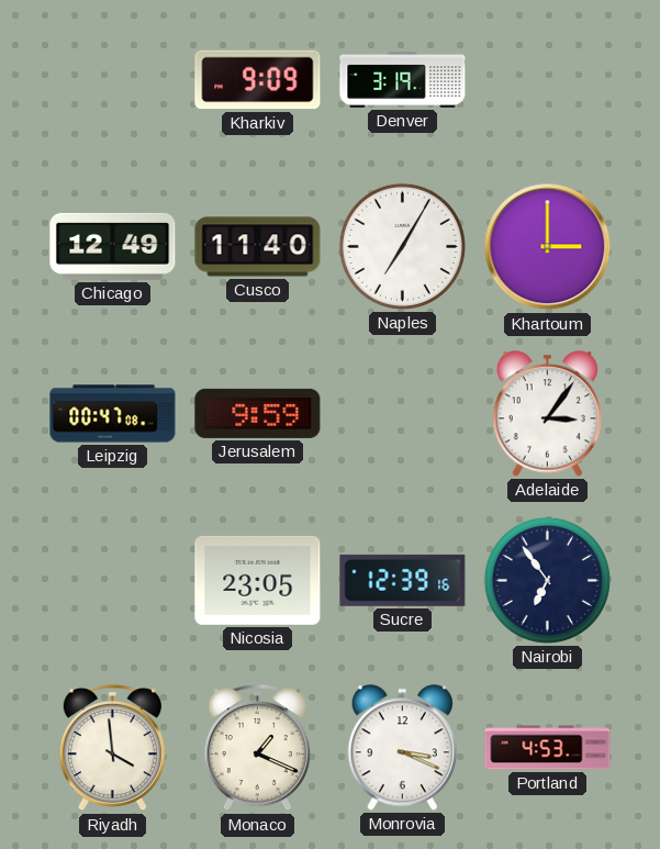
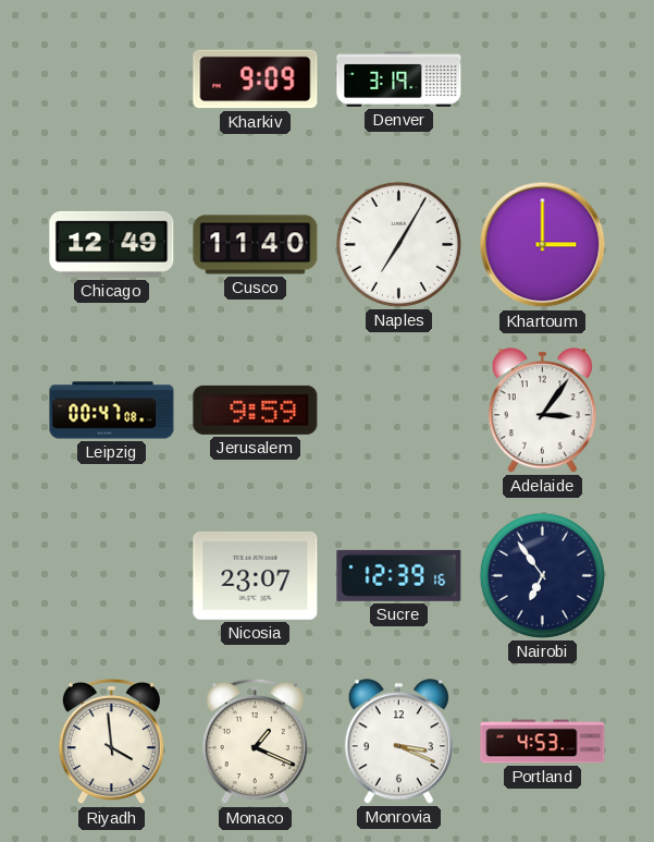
Nicosia: 23:05 -> 23:07
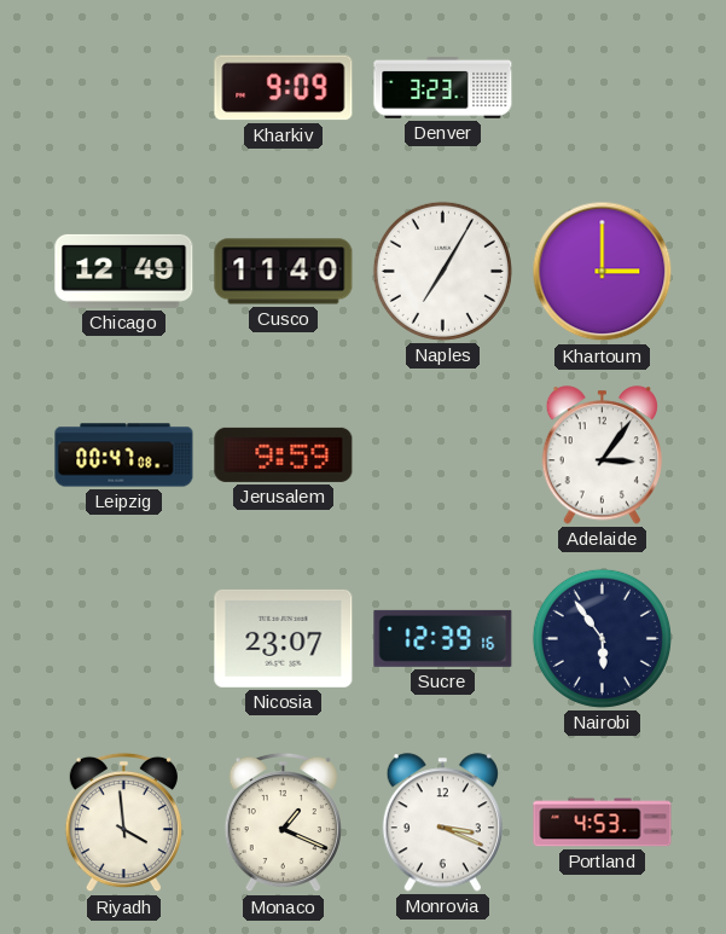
Denver: 3:19 -> 3:23
Nairobi: 6:54 -> 5:54
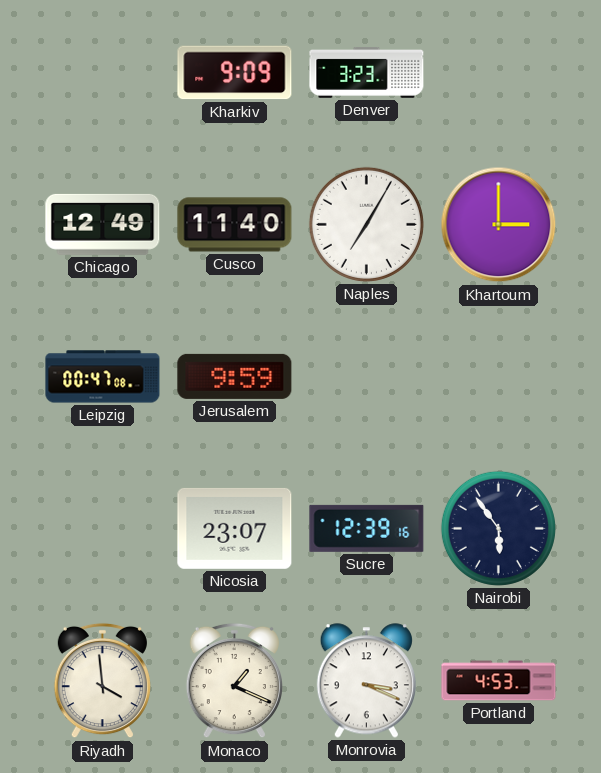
Adelaide: 3:06 -> none
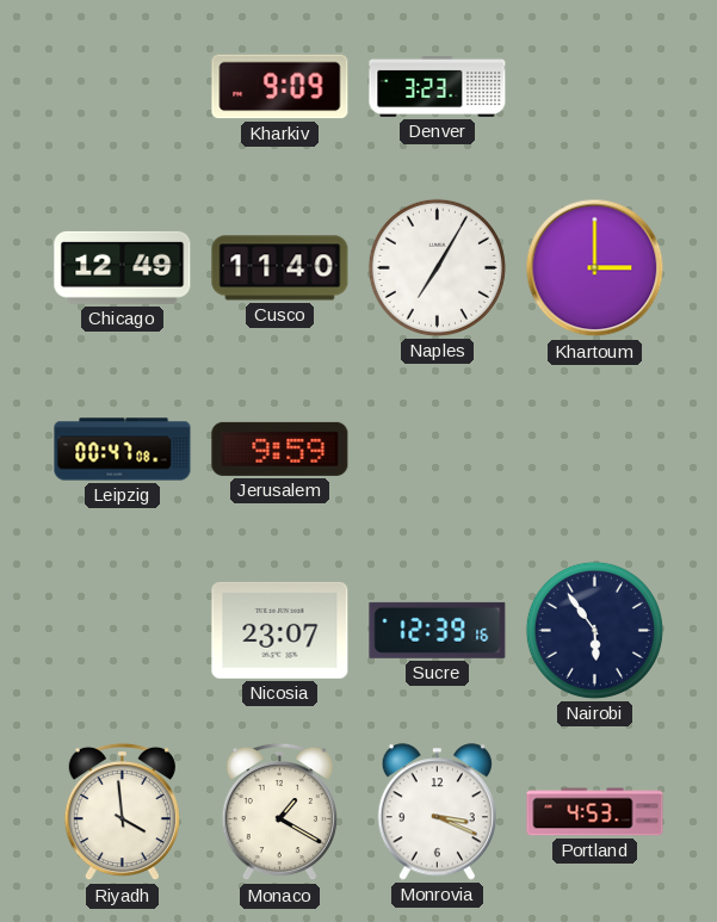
Monaco: 1:19 -> 1:20
